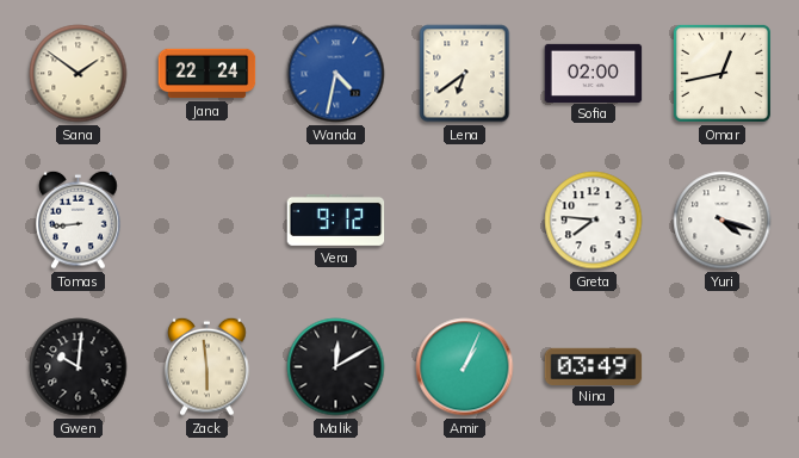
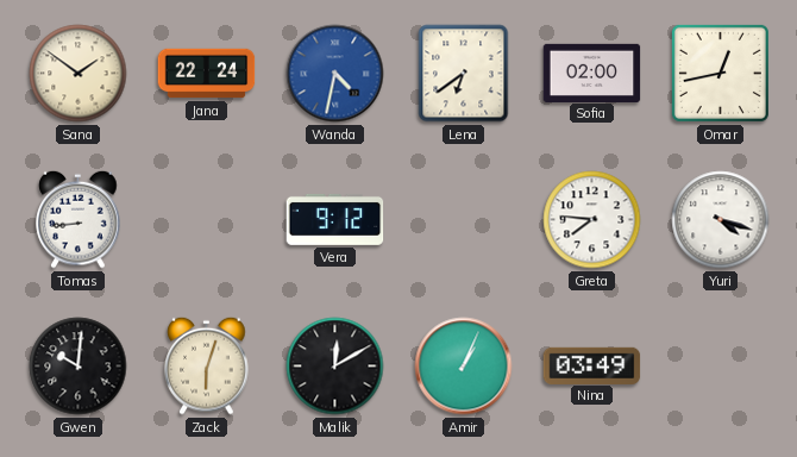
Zack: 5:59 -> 6:03
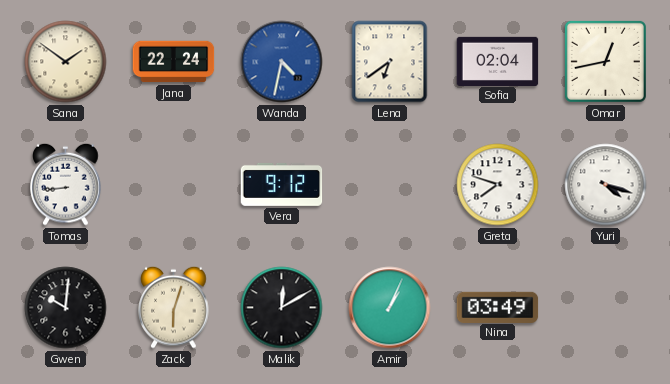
Sofia: 02:00 -> 02:04
Greta: 7:46 -> 7:48
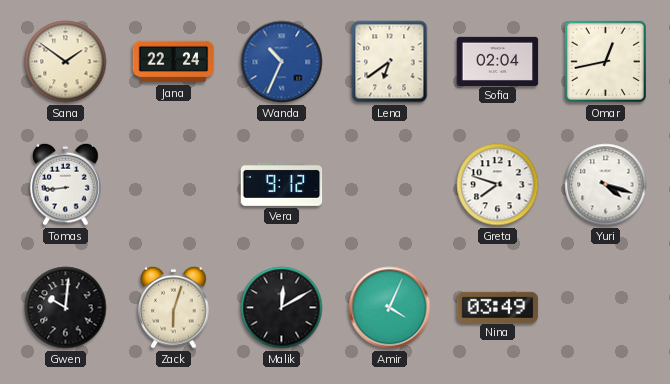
Wanda: 4:32 -> 10:34
Amir: 1:04 -> 4:04
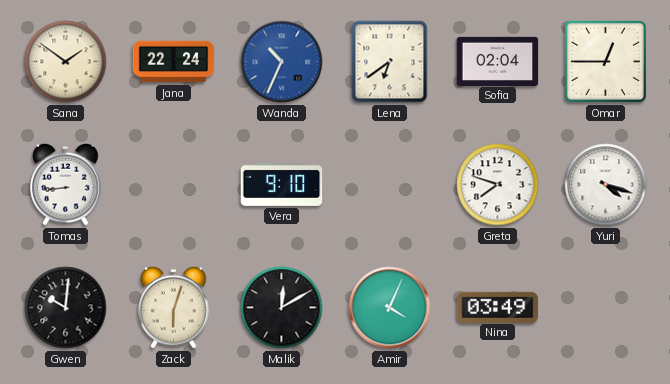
Omar: 12:43 -> 12:45
Vera: 9:12 -> 9:10
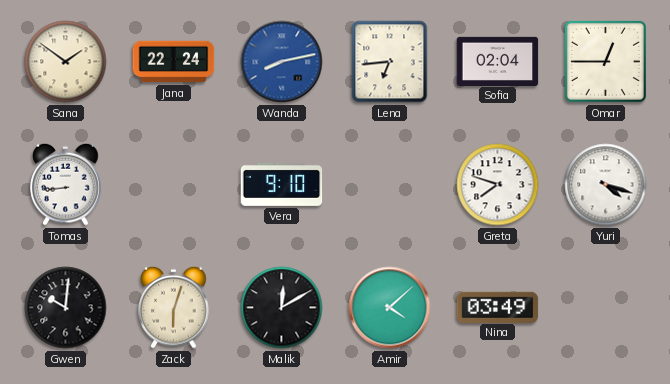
Wanda: 10:34 -> 8:13
Lena: 6:39 -> 6:44
Amir: 4:04 -> 4:08
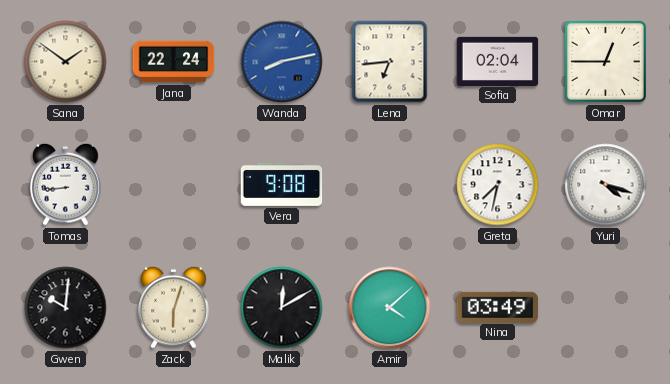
Vera: 9:10 -> 9:08
Greta: 7:48 -> 7:32
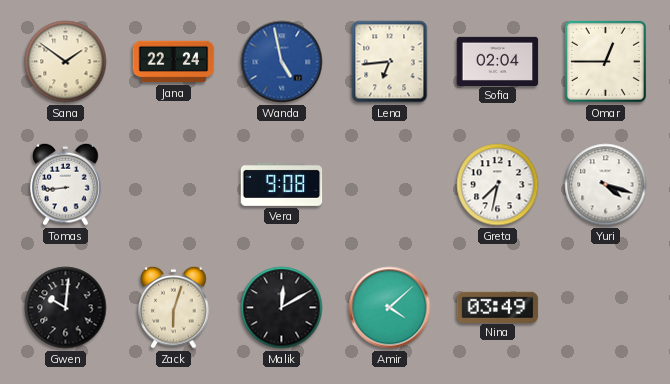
Wanda: 8:13 -> 4:58
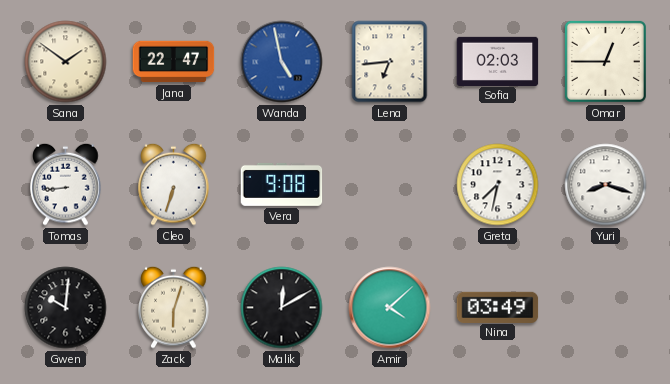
Jana: 22:24 -> 22:47
Sofia: 02:04 -> 02:03
Cleo: none -> 6:33
Yuri: 4:18 -> 8:18
